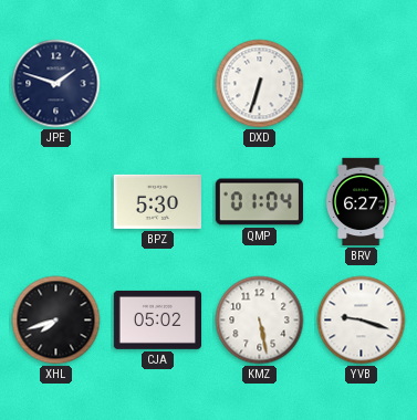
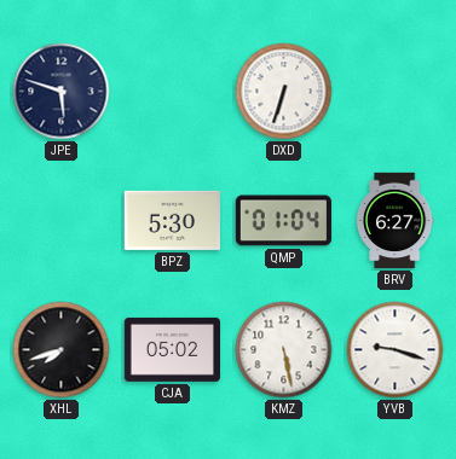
JPE: 1:48 -> 5:48
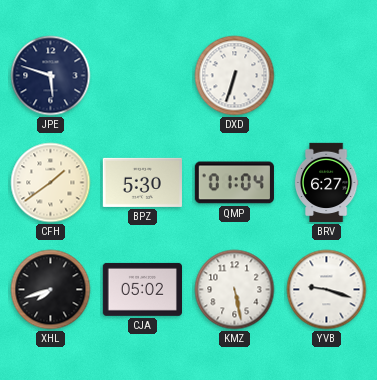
CFH: none -> 1:39
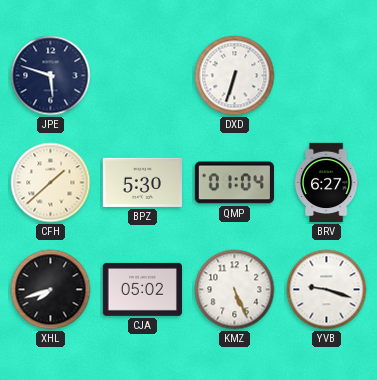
CFH: 1:39 -> 1:38
KMZ: 5:28 -> 5:26
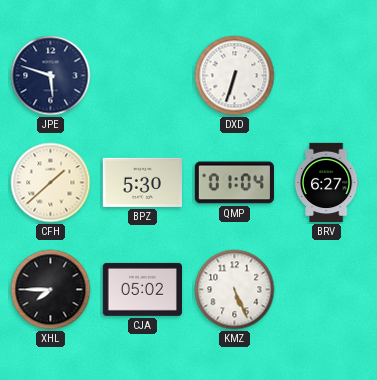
XHL: 7:42 -> 7:45
YVB: 9:18 -> none
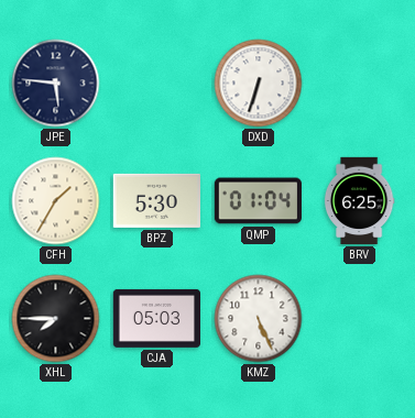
JPE: 5:48 -> 5:46
CFH: 1:38 -> 1:35
BRV: 6:27 -> 6:25
CJA: 05:02 -> 05:03
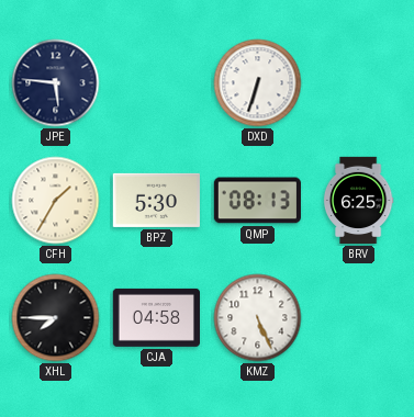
QMP: 01:04 -> 08:13
CJA: 05:03 -> 04:58
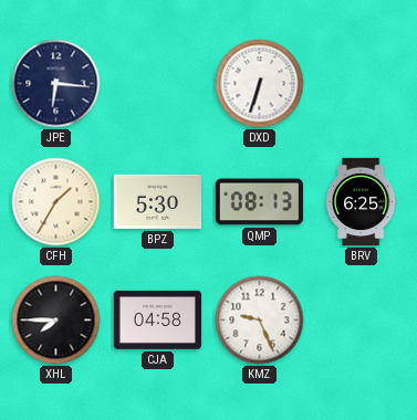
JPE: 5:46 -> 6:16
KMZ: 5:26 -> 9:26
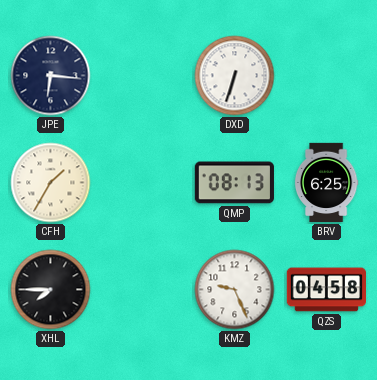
BPZ: 5:30 -> none
CJA: 04:58 -> none
QZS: none -> 04:58
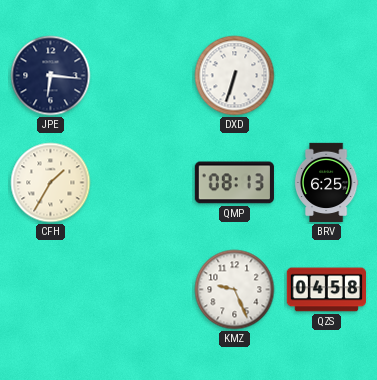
XHL: 7:45 -> none
